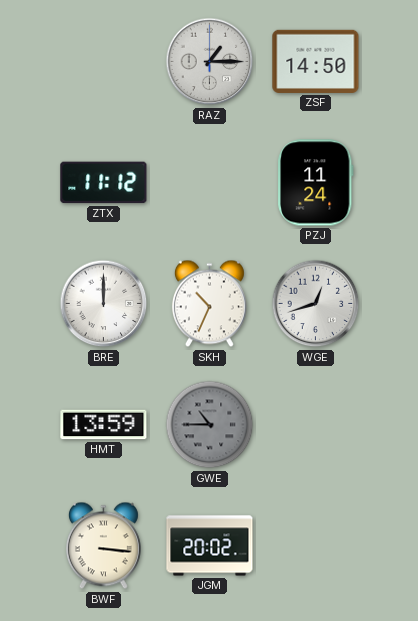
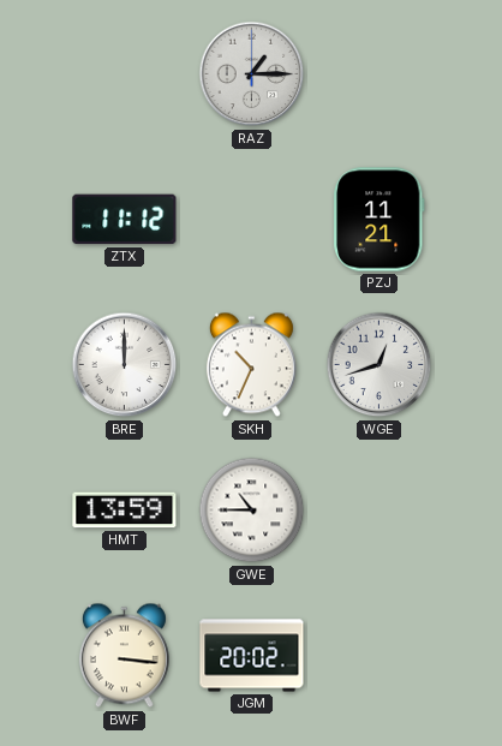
ZSF: 14:50 -> none
PZJ: 11:24 -> 11:21
GWE dial: grey -> white
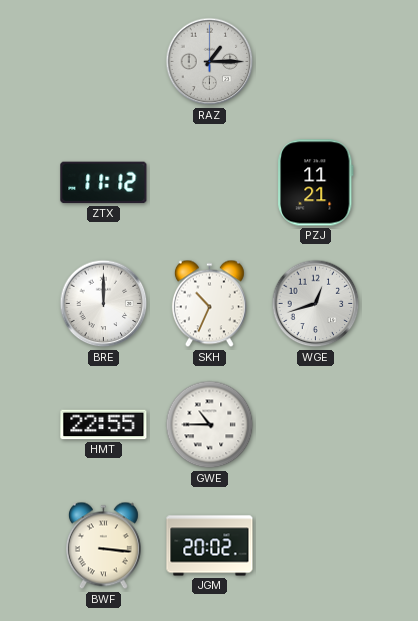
HMT: 13:59 -> 22:55
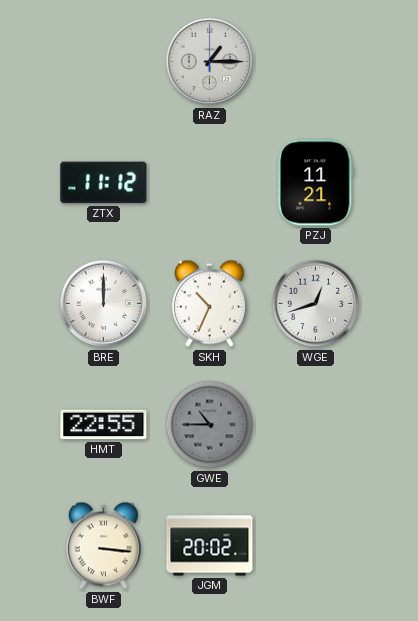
GWE dial: white -> grey
